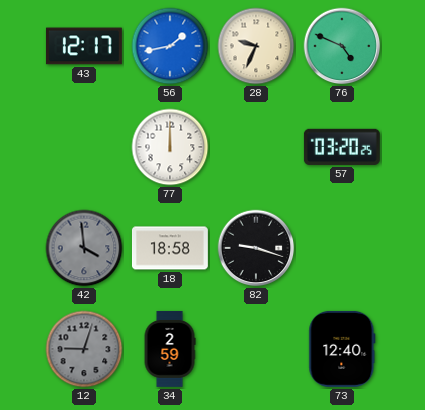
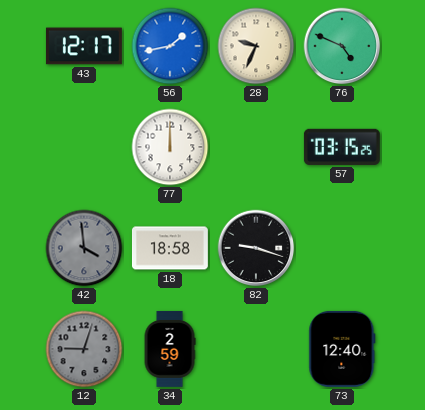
57: 03:20 -> 03:15
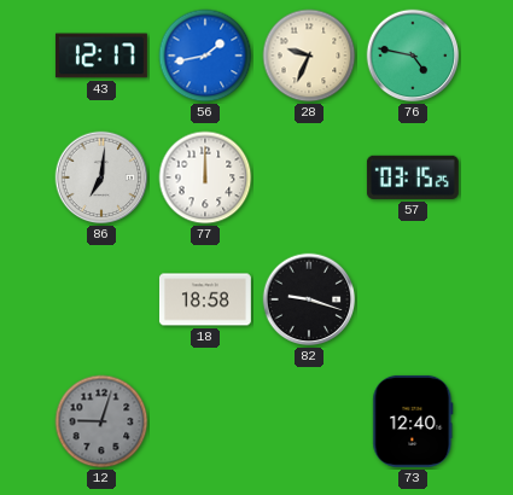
76: 4:49 -> 4:47
86: none -> 7:01
42: 3:59 -> none
34: 2:59 -> none
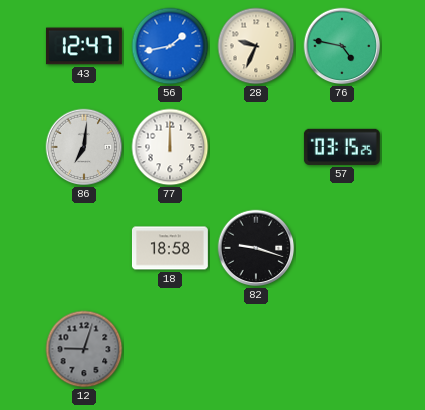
43: 12:17 -> 12:47
73: 12:40 -> none
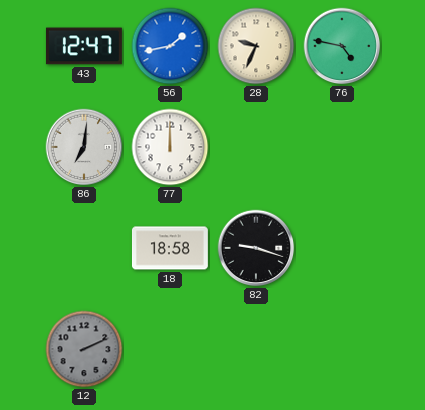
57: 03:15 -> none
12: 9:03 -> 2:11
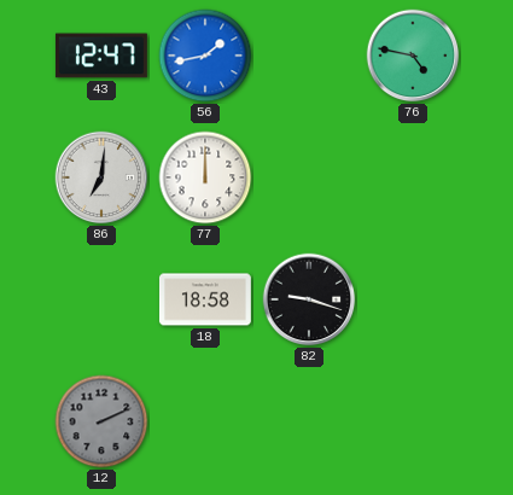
28: 9:34 -> none
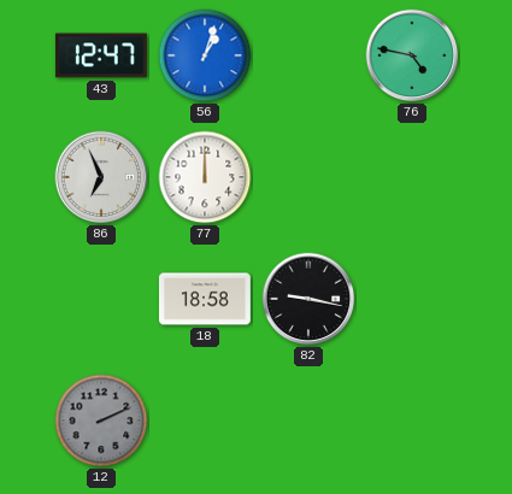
56: 1:43 -> 1:03
86: 7:01 -> 6:56
82: 9:18 -> 9:17
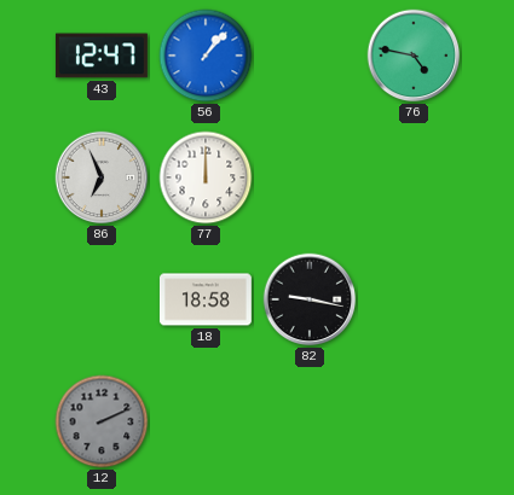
56: 1:03 -> 1:07
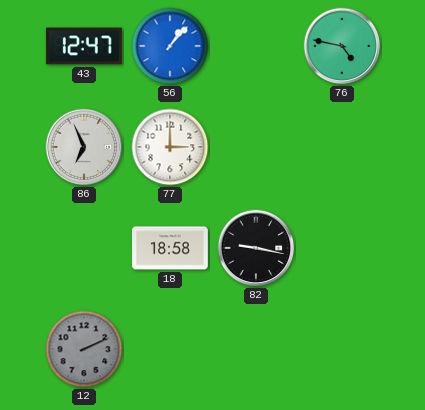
77: 12:00 -> 3:00
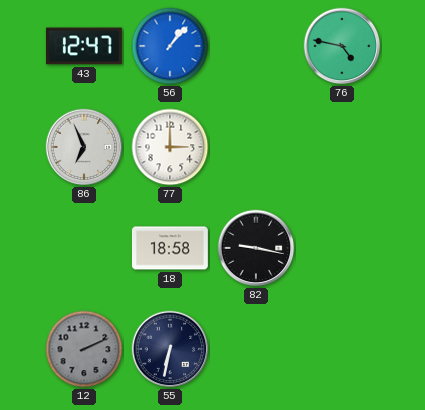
55: none -> 6:32
